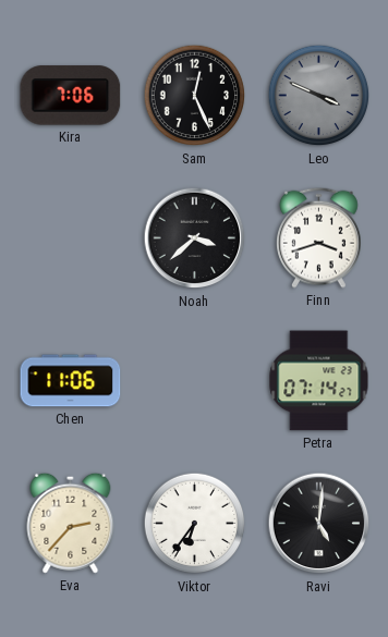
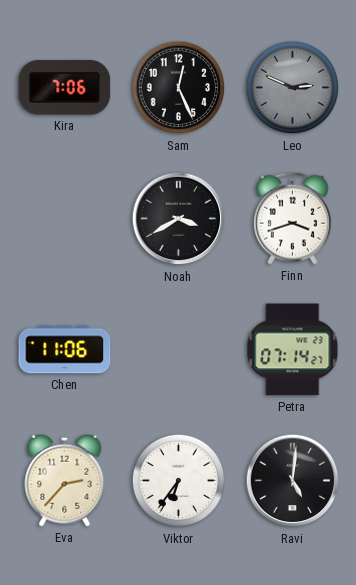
Leo: 3:49 -> 2:49
Noah: 3:38 -> 3:40
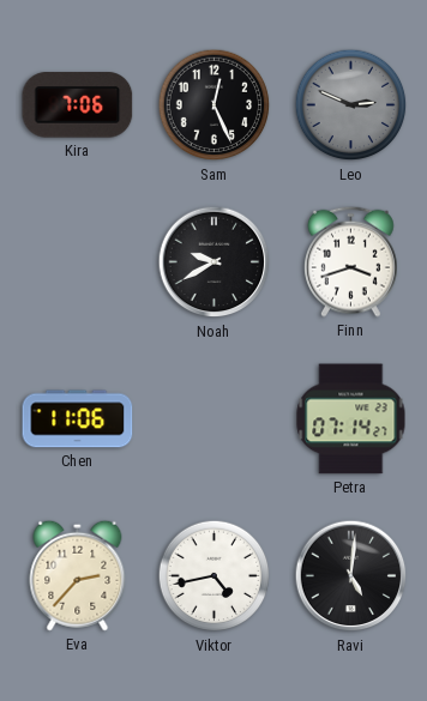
Noah: 3:40 -> 9:40
Viktor: 6:36 -> 4:43
